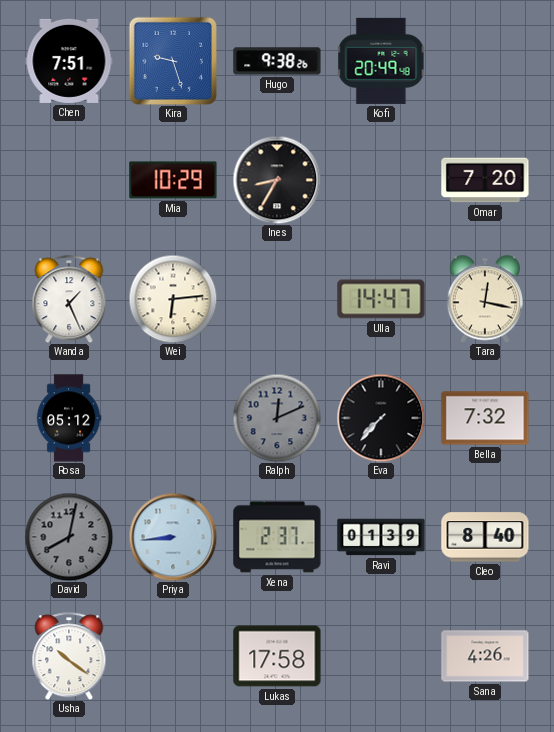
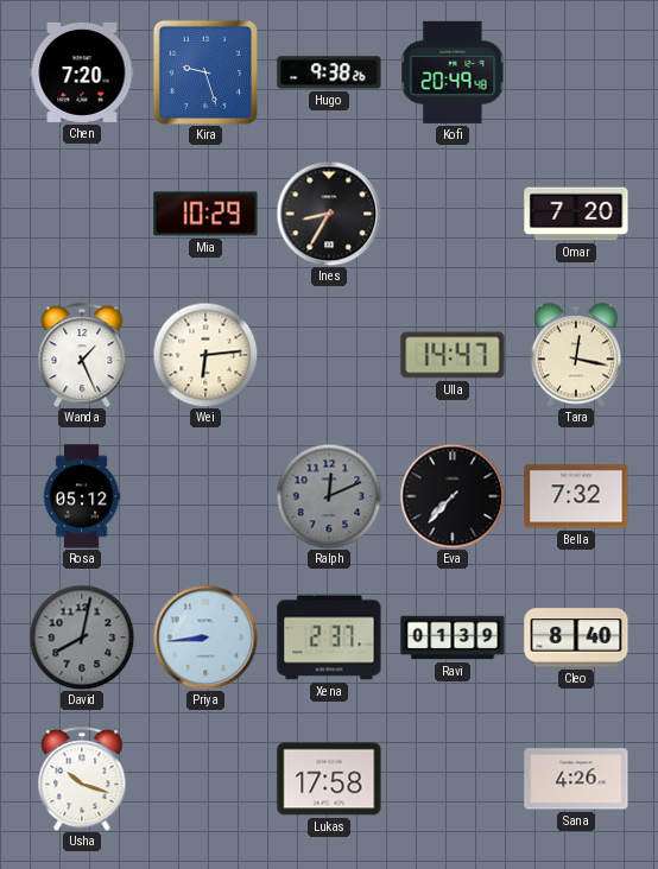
Chen: 7:51 -> 7:20
Usha: 10:21 -> 10:18
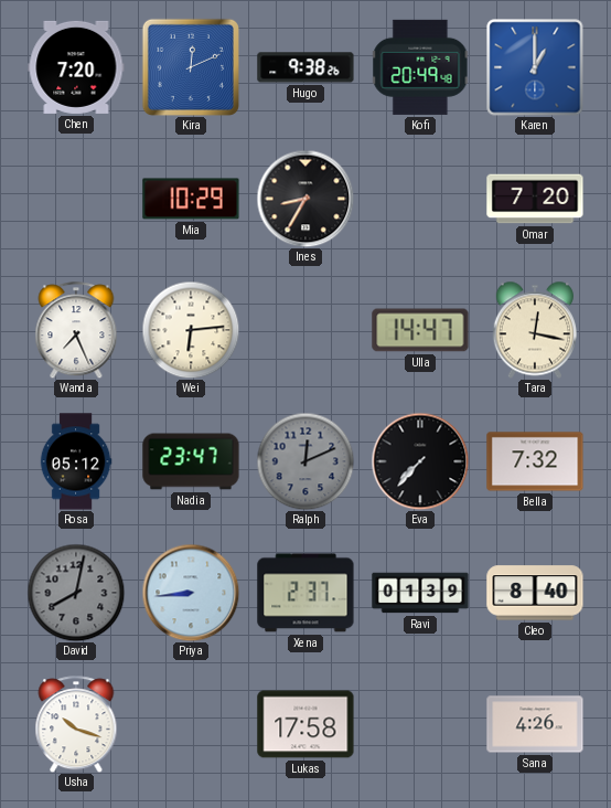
Kira: 9:27 -> 12:11
Karen: none -> 1:00
Wanda: 1:26 -> 7:26
Nadia: none -> 23:47
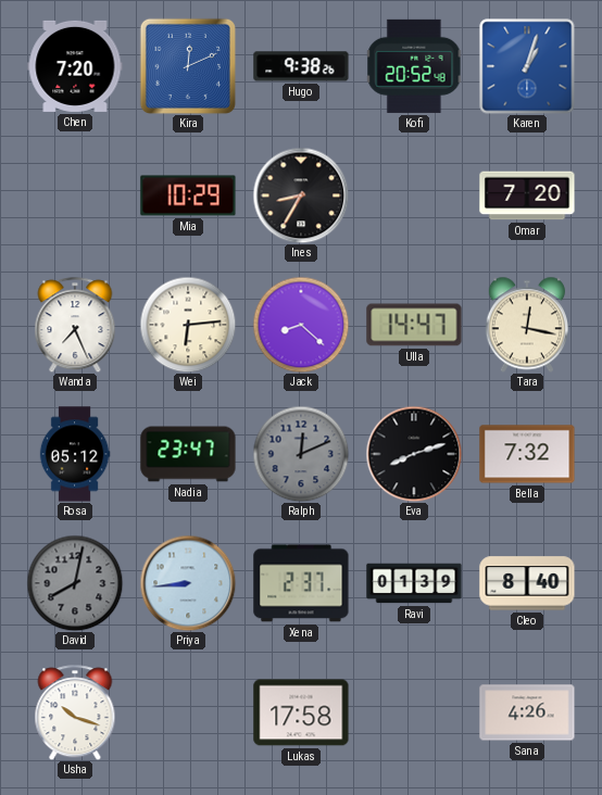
Kofi: 20:49 -> 20:52
Karen: 1:00 -> 1:03
Jack: none -> 8:22
Eva: 7:37 -> 8:12
